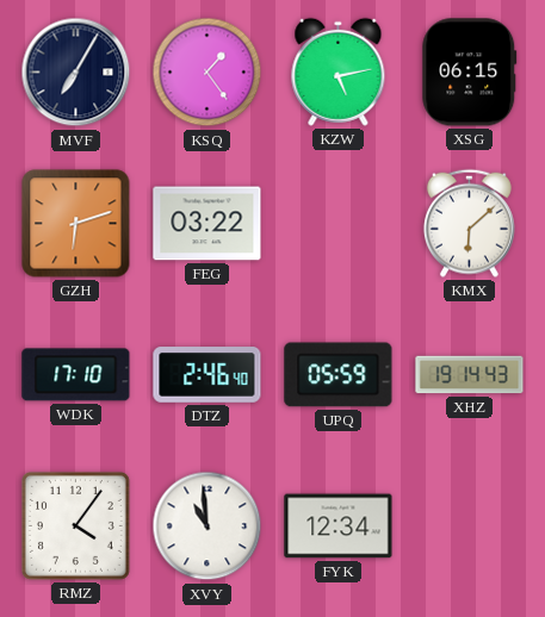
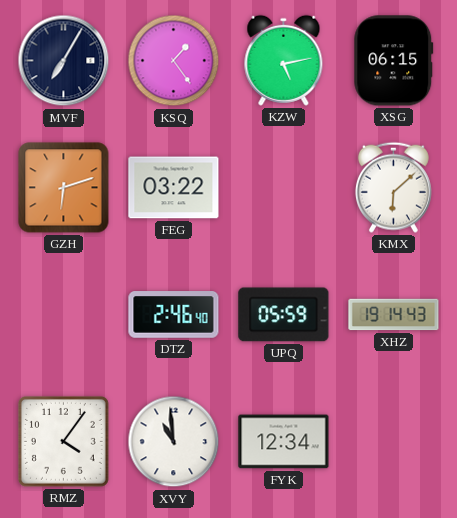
WDK: 17:10 -> none
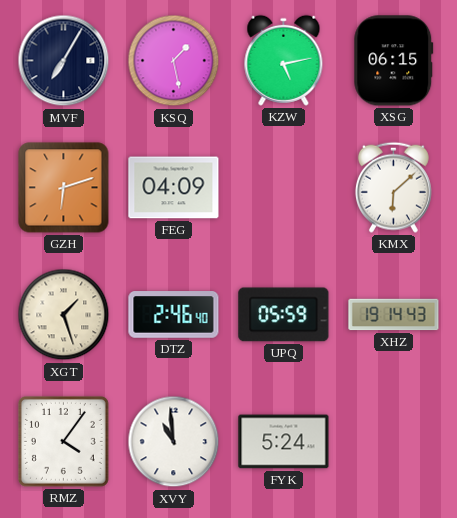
KSQ: 1:24 -> 1:28
FEG: 03:22 -> 04:09
XGT: none -> 1:27
FYK: 12:34 -> 5:24
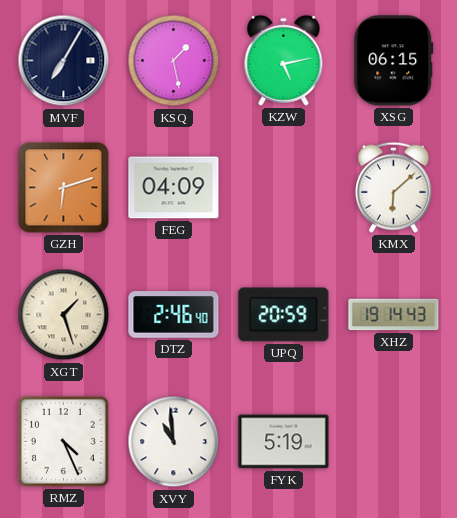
UPQ: 05:59 -> 20:59
RMZ: 4:06 -> 4:26
FYK: 5:24 -> 5:19
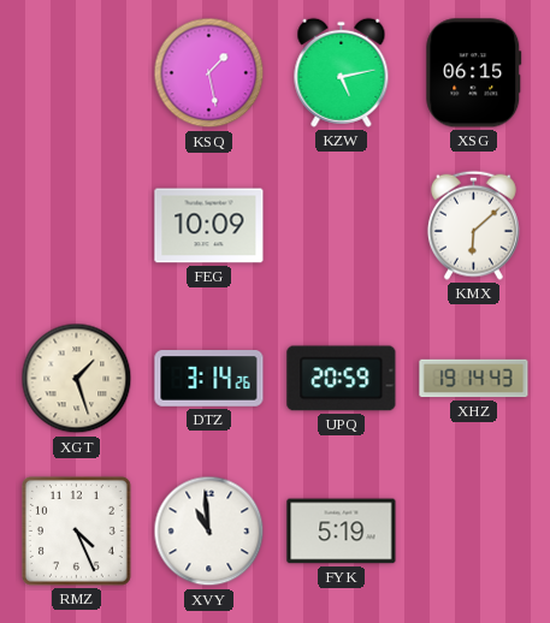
MVF: 7:05 -> none
GZH: 6:12 -> none
FEG: 04:09 -> 10:09
DTZ: 2:46 -> 3:14
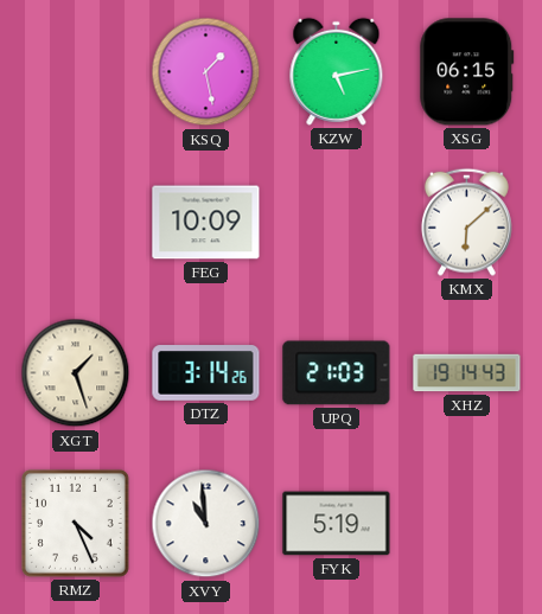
UPQ: 20:59 -> 21:03
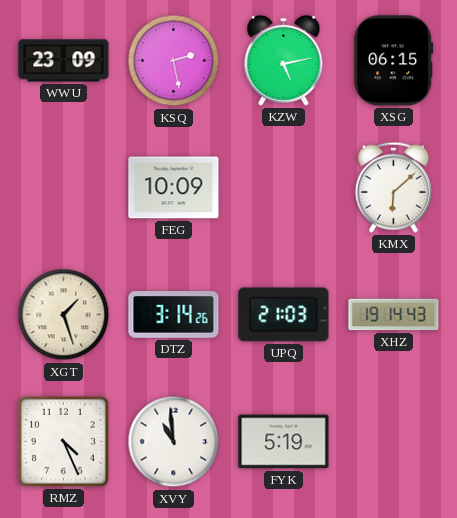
WWU: none -> 23:09
KSQ: 1:28 -> 2:28
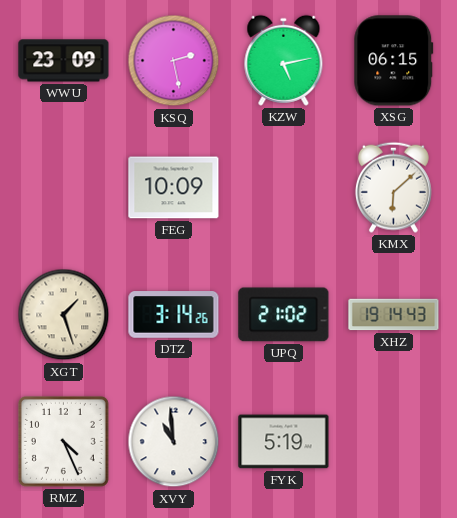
UPQ: 21:03 -> 21:02
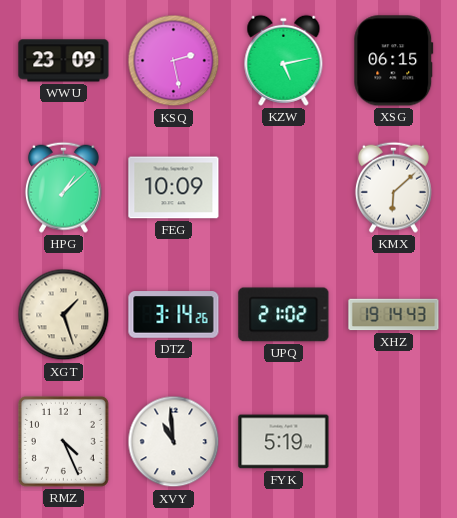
HPG: none -> 1:08
